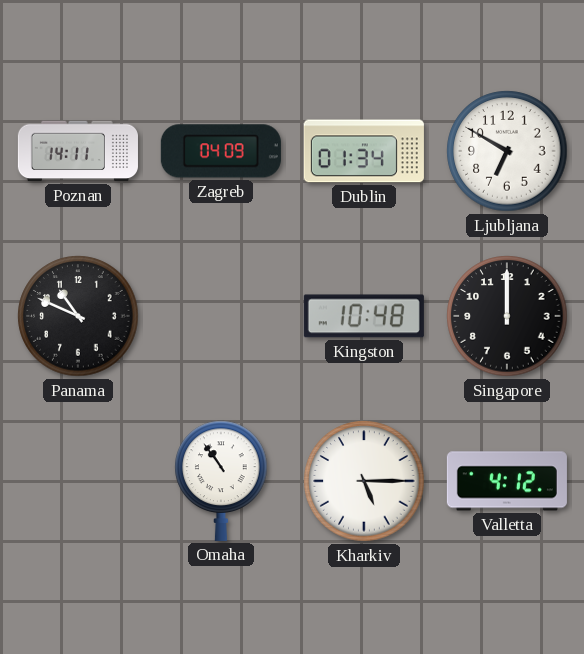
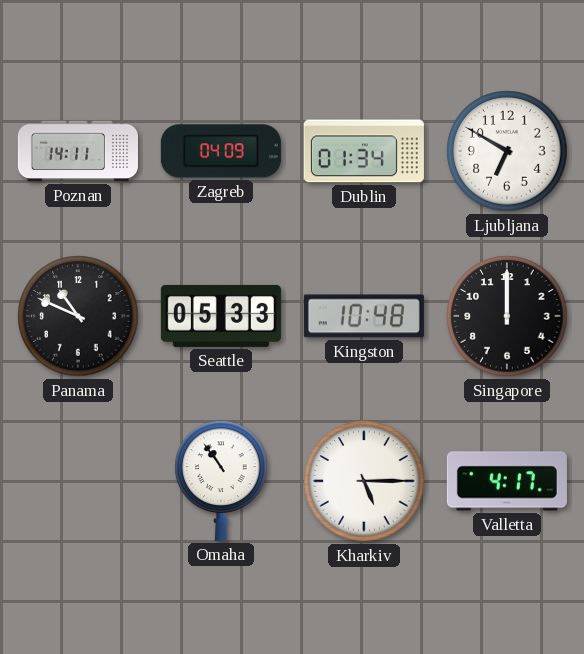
Seattle: none -> 05:33
Valletta: 4:12 -> 4:17
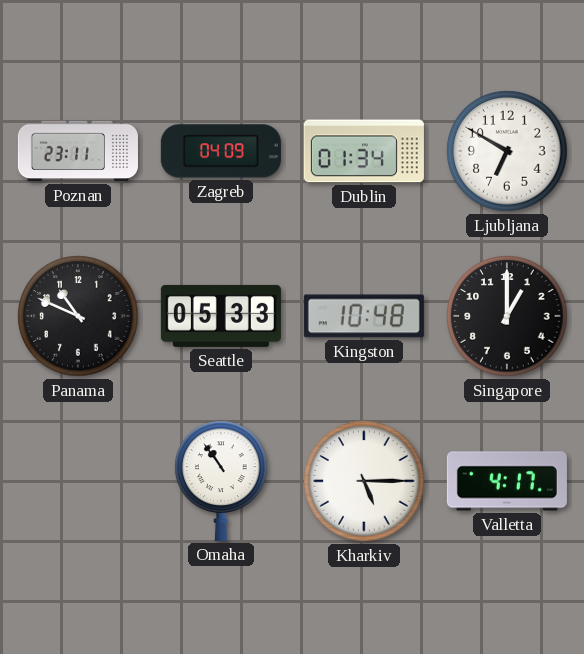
Poznan: 14:11 -> 23:11
Singapore: 12:00 -> 1:00
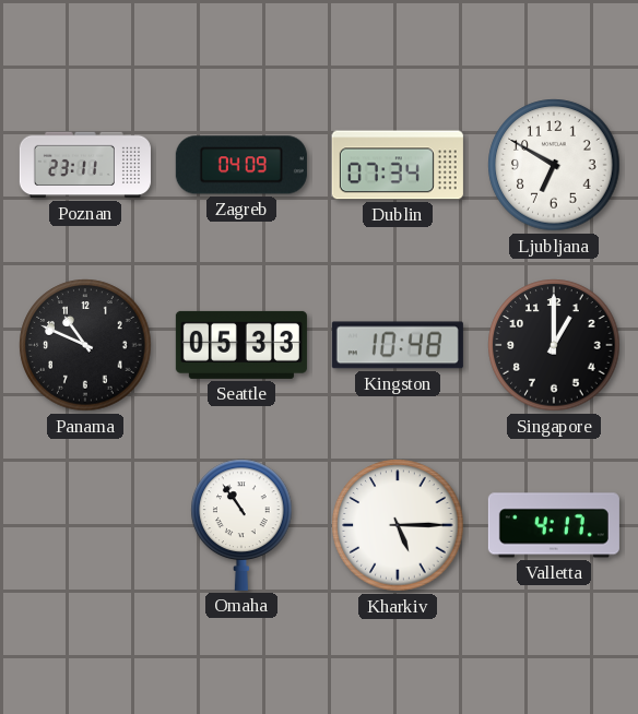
Dublin: 01:34 -> 07:34
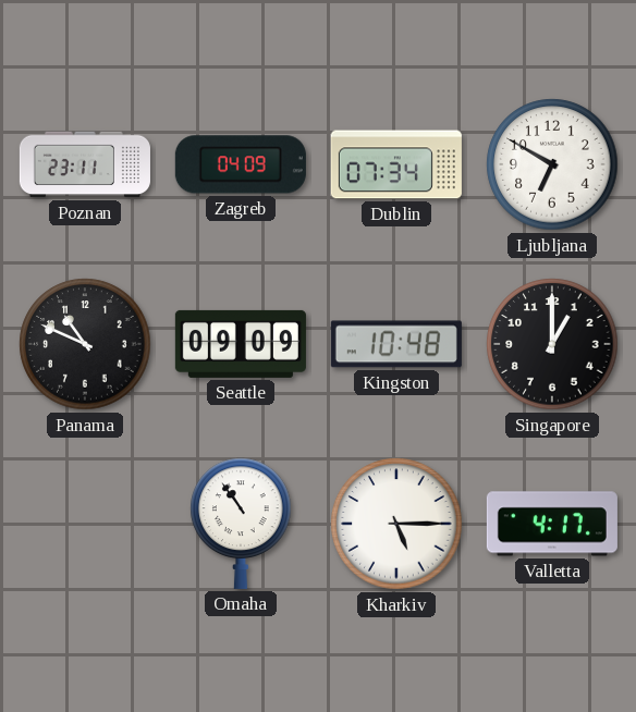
Seattle: 05:33 -> 09:09
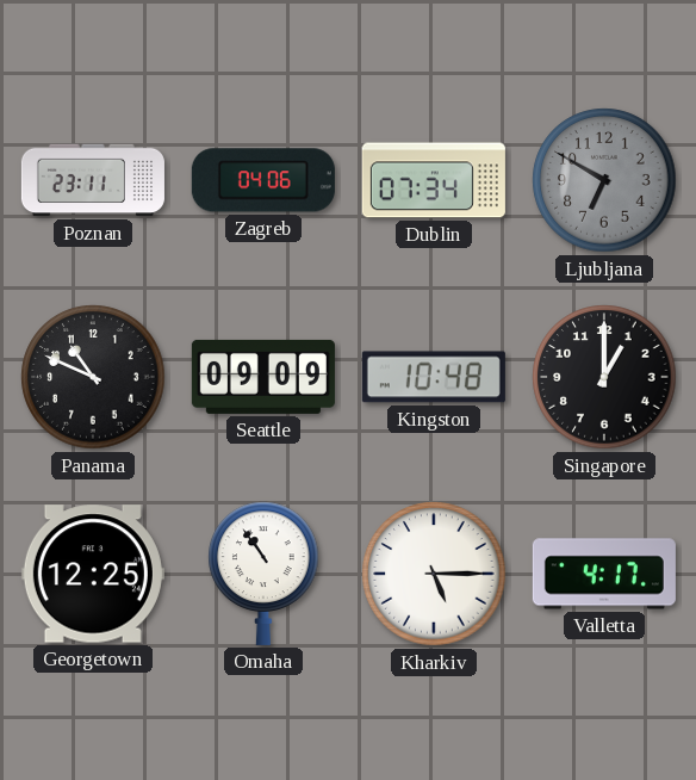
Zagreb: 04:09 -> 04:06
Ljubljana dial: white -> grey
Georgetown: none -> 12:25
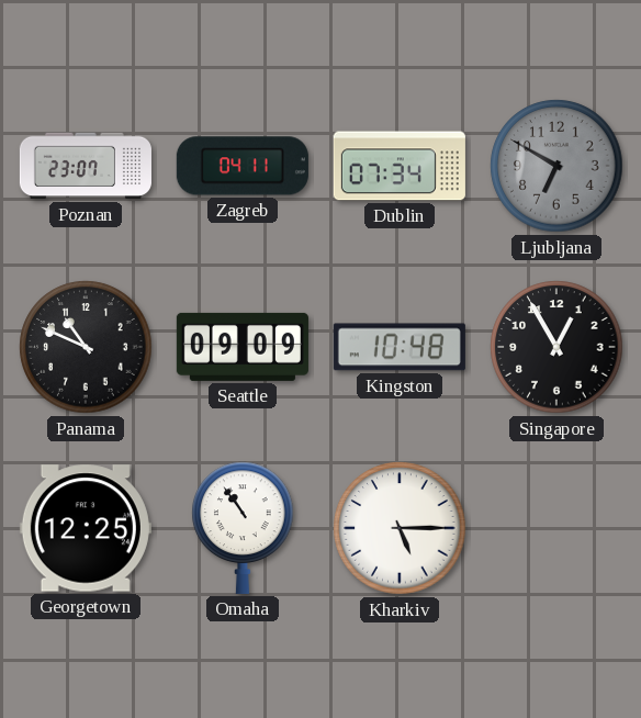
Poznan: 23:11 -> 23:07
Zagreb: 04:06 -> 04:11
Singapore: 1:00 -> 12:55
Valletta: 4:17 -> none
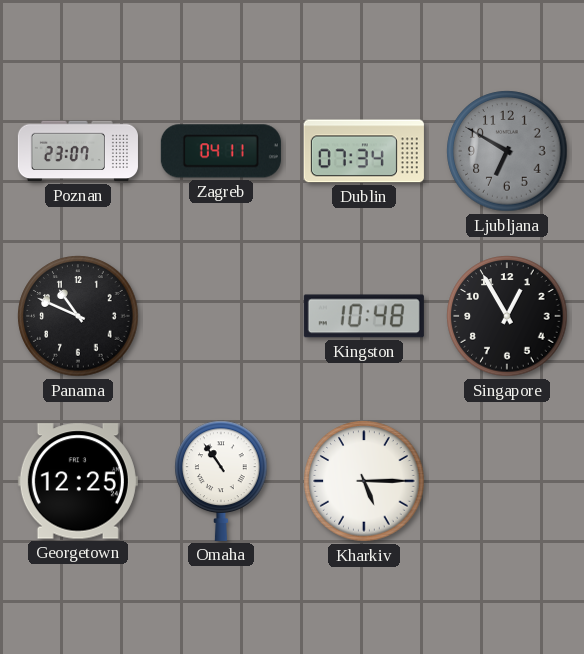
Seattle: 09:09 -> none
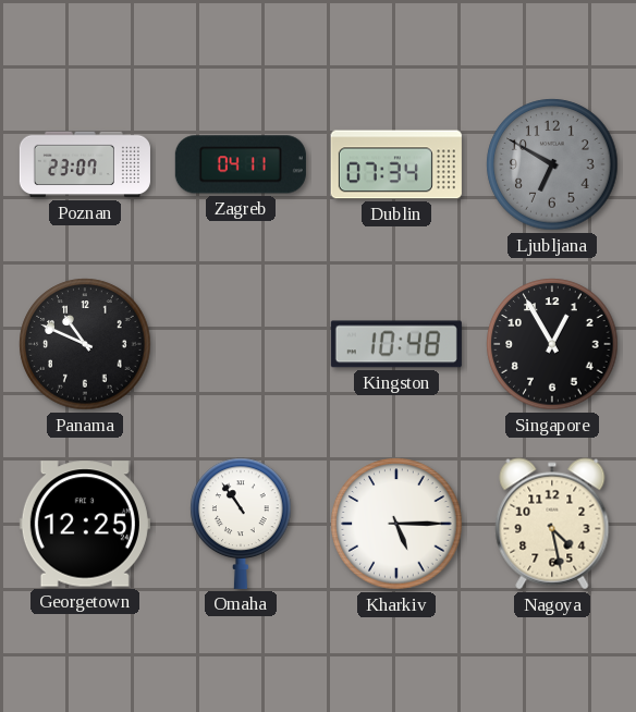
Nagoya: none -> 4:28
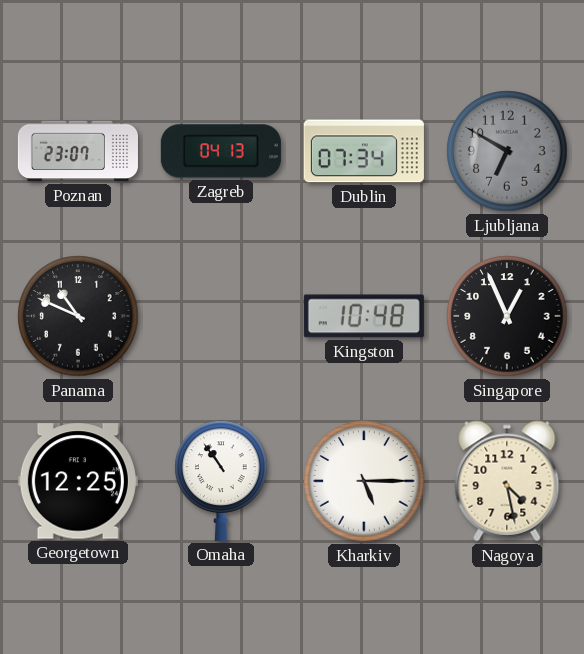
Zagreb: 04:11 -> 04:13
Singapore: 12:55 -> 12:56
